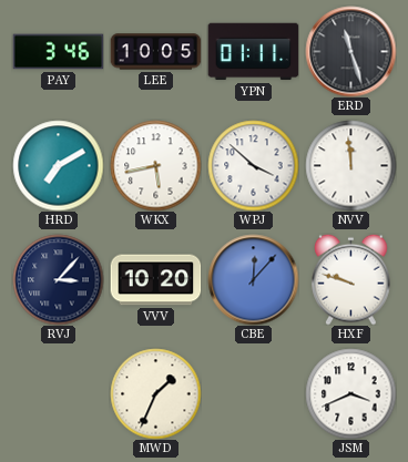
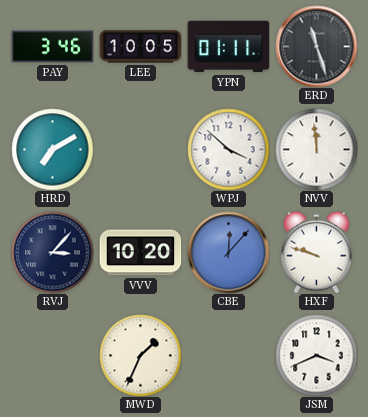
WKX: 5:43 -> none
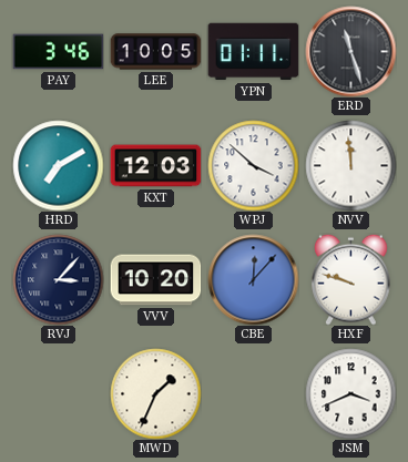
KXT: none -> 12:03
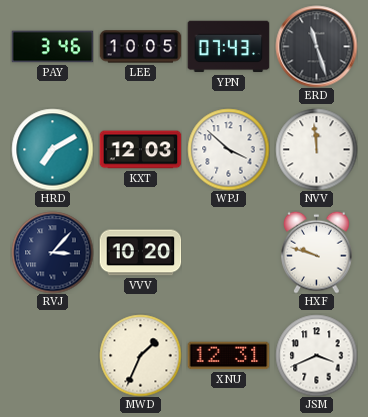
YPN: 01:11 -> 07:43
CBE: 12:07 -> none
XNU: none -> 12:31
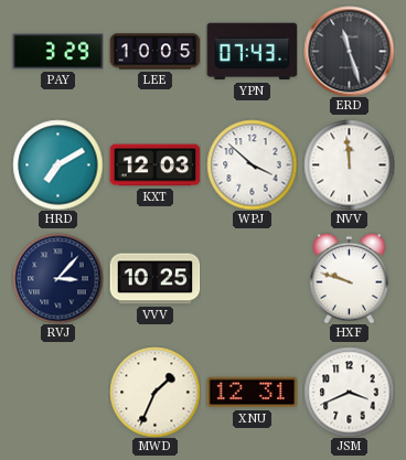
PAY: 3:46 -> 3:29
VVV: 10:20 -> 10:25
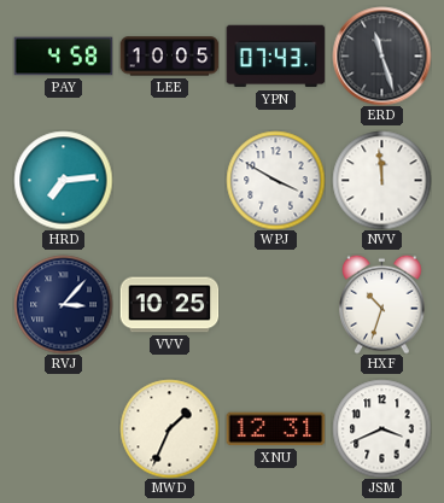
PAY: 3:29 -> 4:58
HRD: 7:10 -> 7:14
KXT: 12:03 -> none
WPJ: 3:52 -> 3:50
HXF: 9:48 -> 10:33
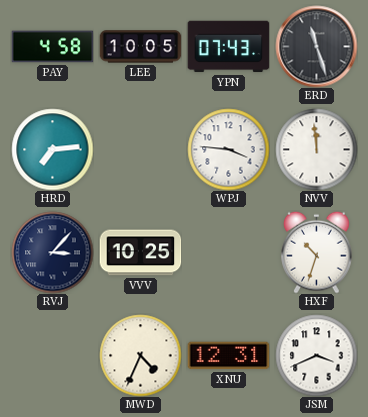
WPJ: 3:50 -> 3:46
MWD: 1:34 -> 4:34
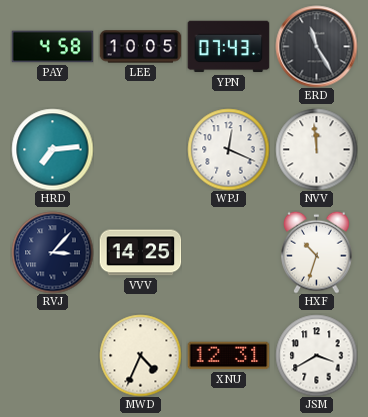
ERD: 11:27 -> 11:25
WPJ: 3:46 -> 12:19
VVV: 10:25 -> 14:25
JSM: 3:41 -> 3:40
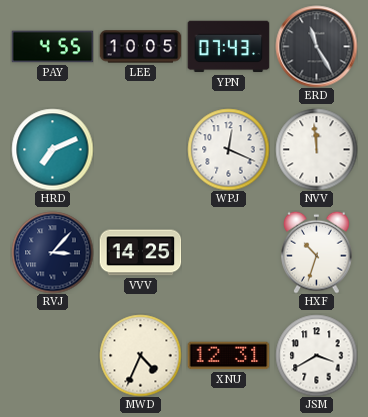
PAY: 4:58 -> 4:55
HRD: 7:14 -> 7:11
